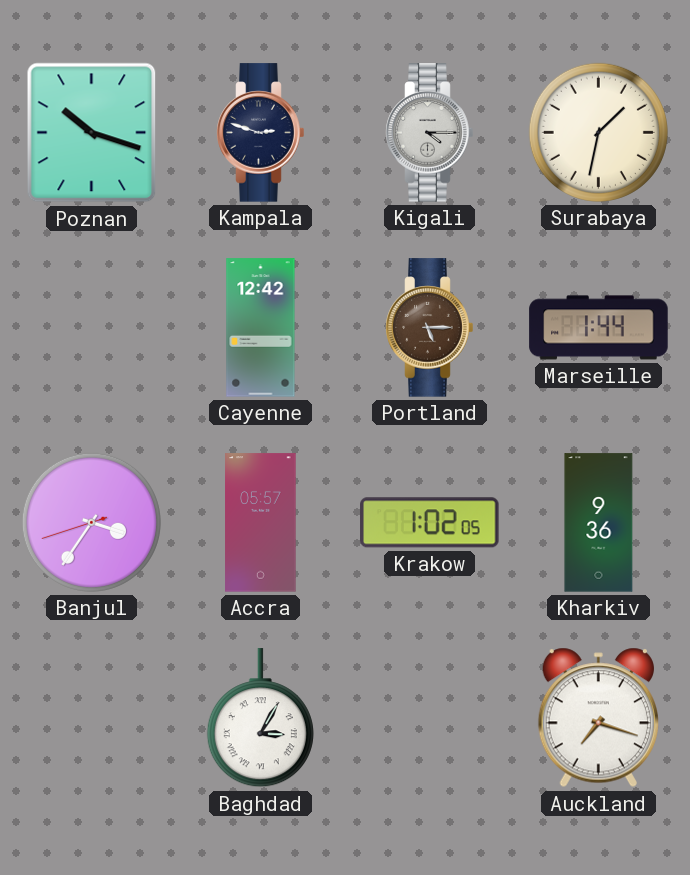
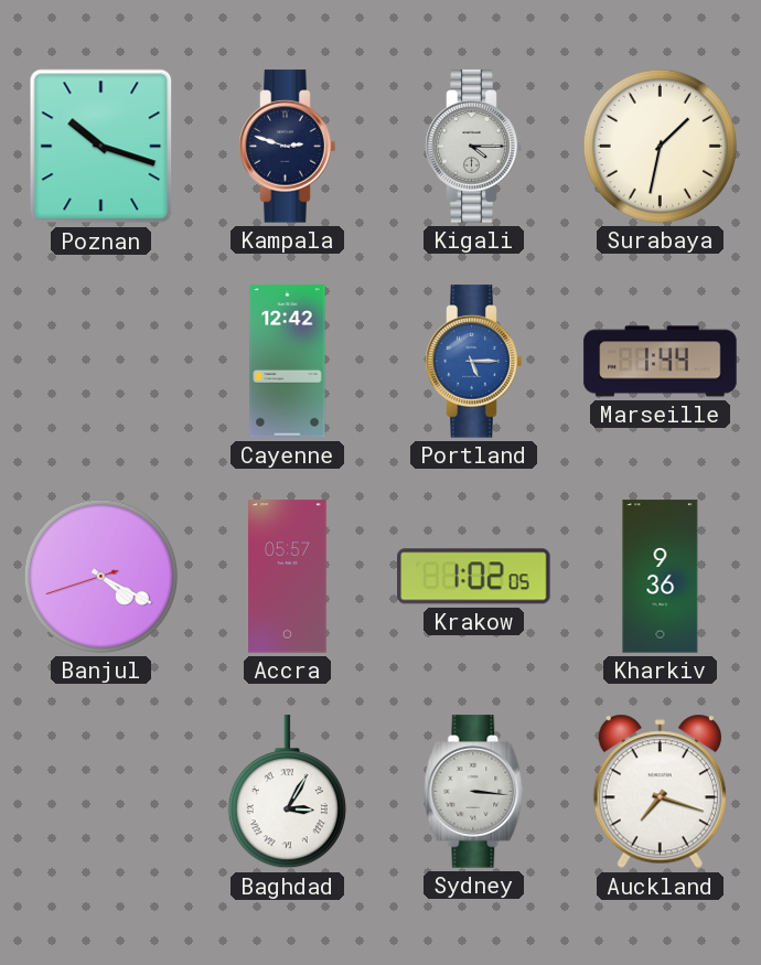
Portland dial: brown -> blue
Banjul: 3:35 -> 4:19
Sydney: none -> 3:16
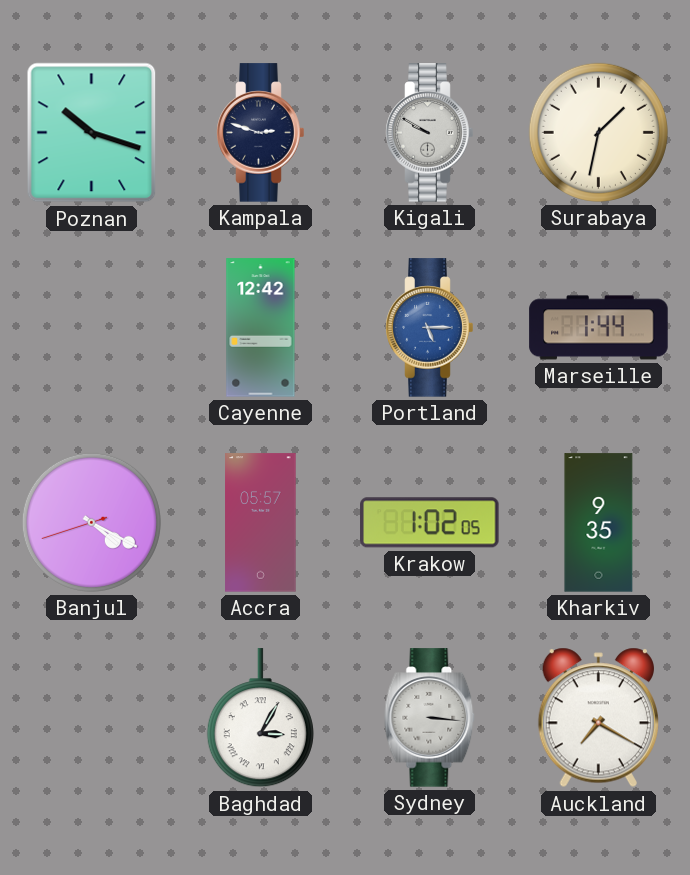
Kigali: 4:15 -> 9:50
Kharkiv: 9:36 -> 9:35
Auckland: 7:18 -> 7:20
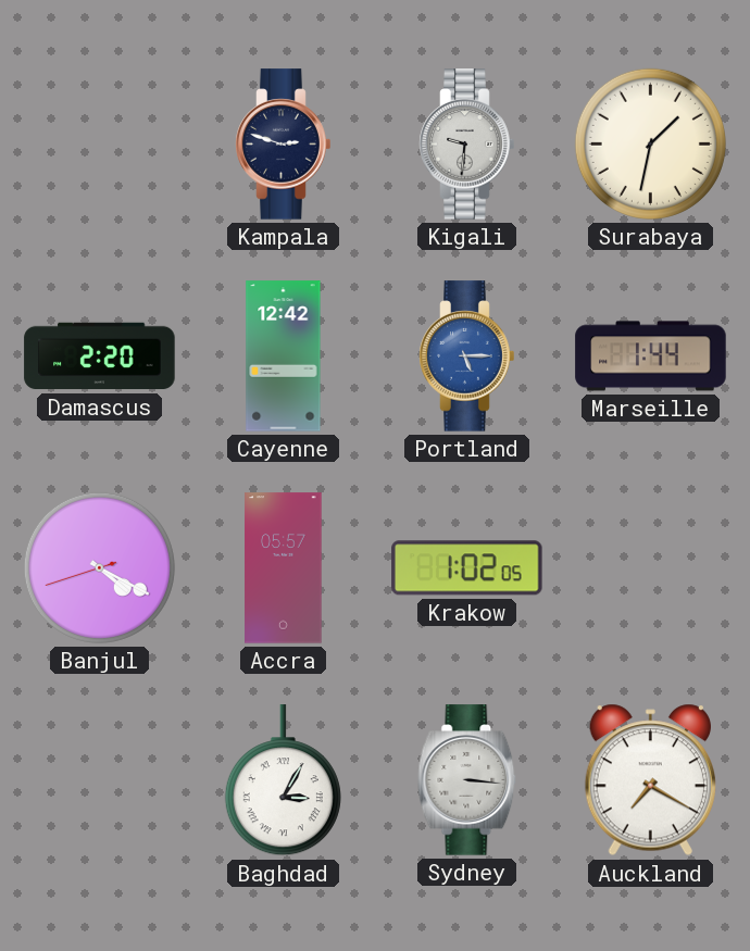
Poznan: 10:18 -> none
Kigali: 9:50 -> 9:31
Damascus: none -> 2:20
Kharkiv: 9:35 -> none
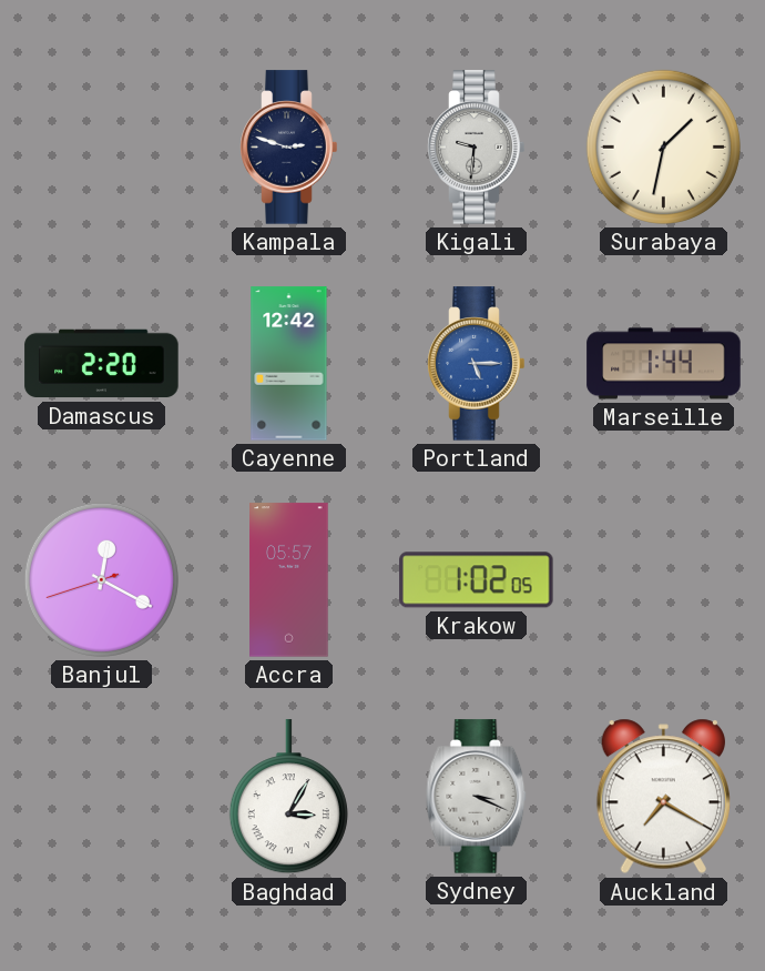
Banjul: 4:19 -> 12:19
Sydney: 3:16 -> 3:19
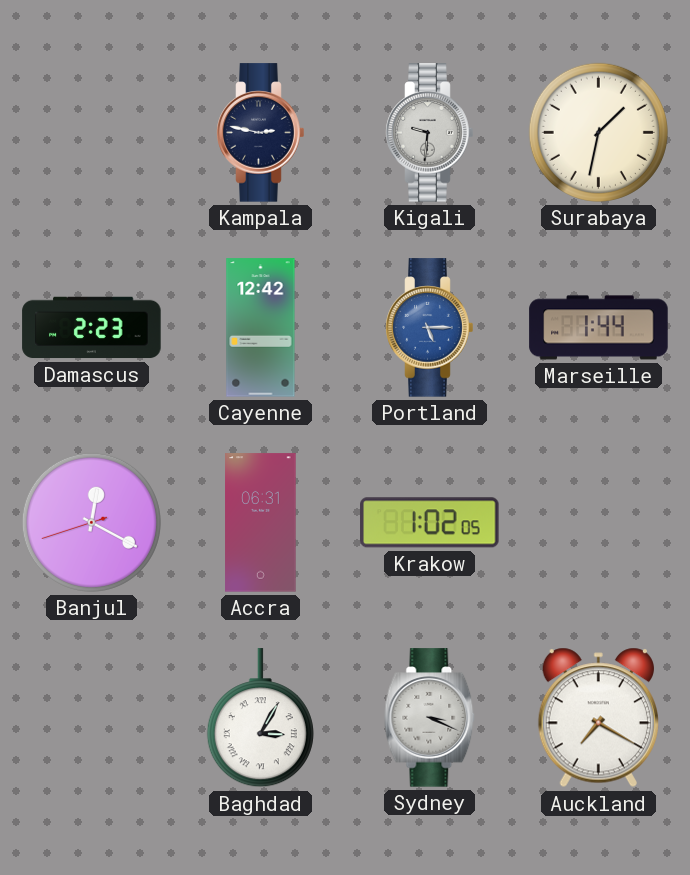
Kampala: 2:48 -> 2:47
Damascus: 2:20 -> 2:23
Accra: 05:57 -> 06:31
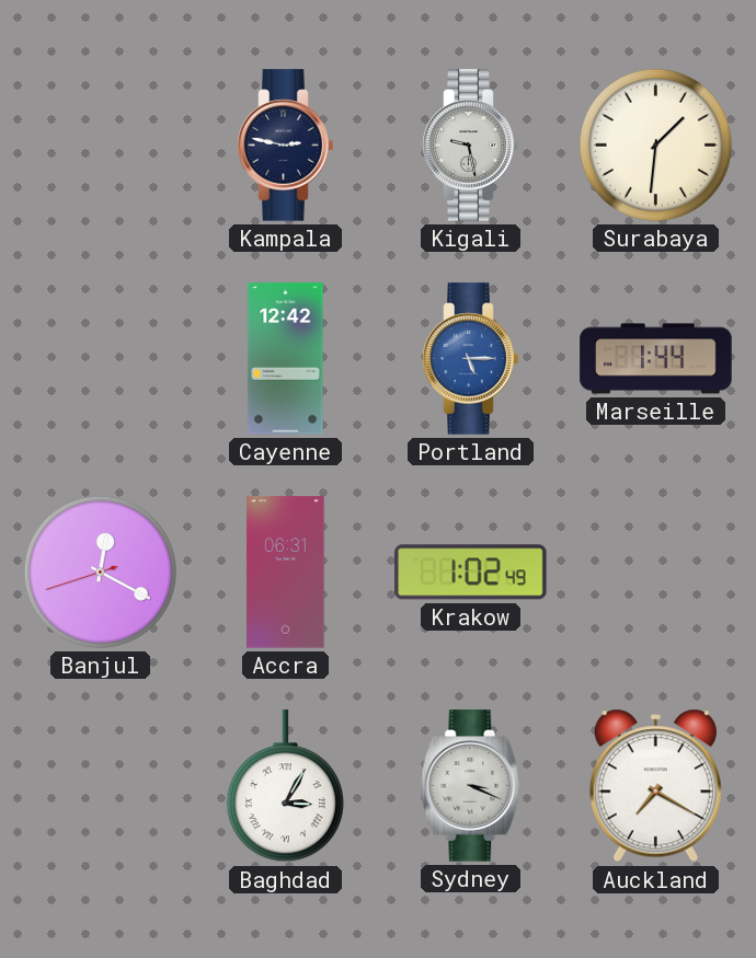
Kigali: 9:31 -> 9:28
Surabaya: 1:32 -> 1:31
Damascus: 2:23 -> none
Krakow: 1:02:05 -> 1:02:49
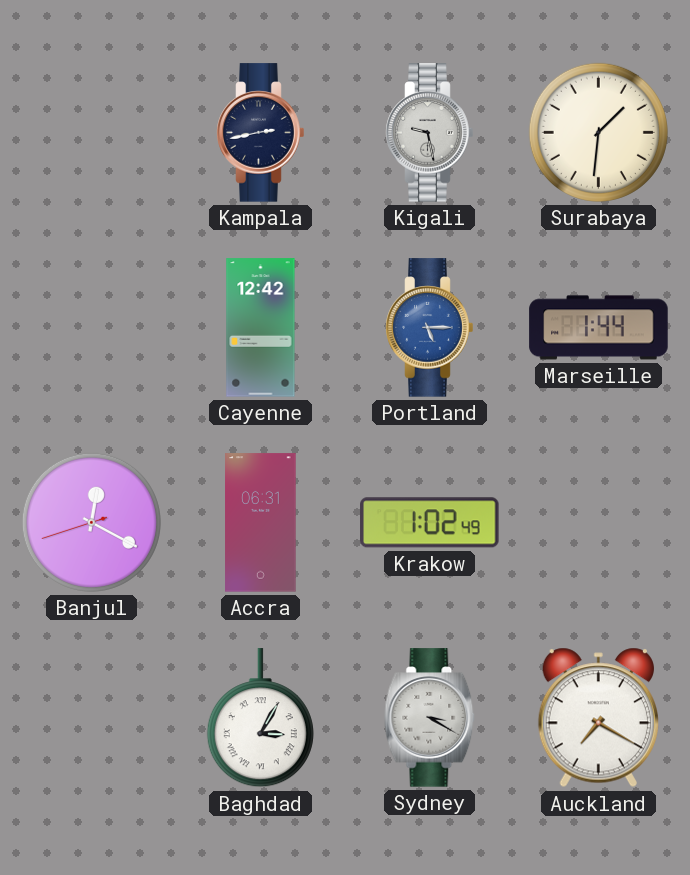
Kampala: 2:47 -> 2:43
Sydney: 3:19 -> 3:20
